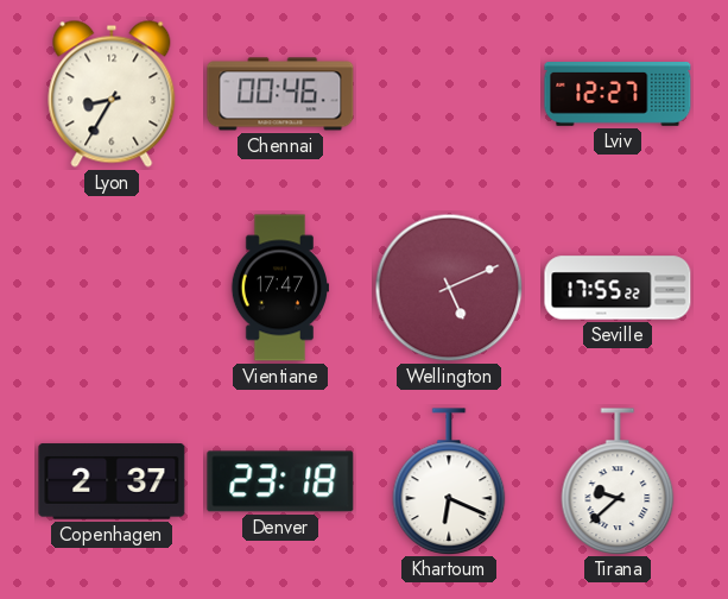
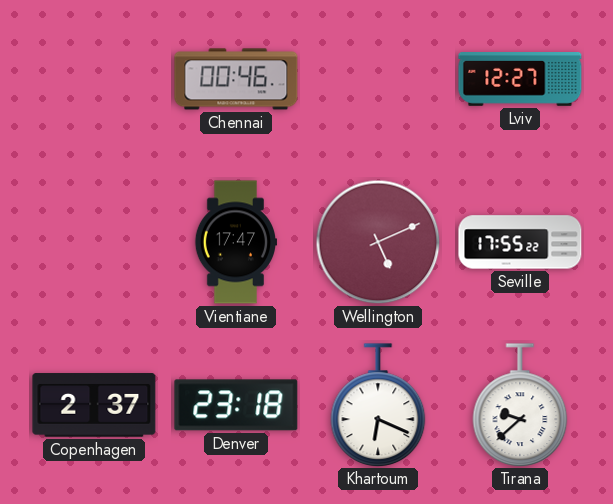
Lyon: 8:35 -> none
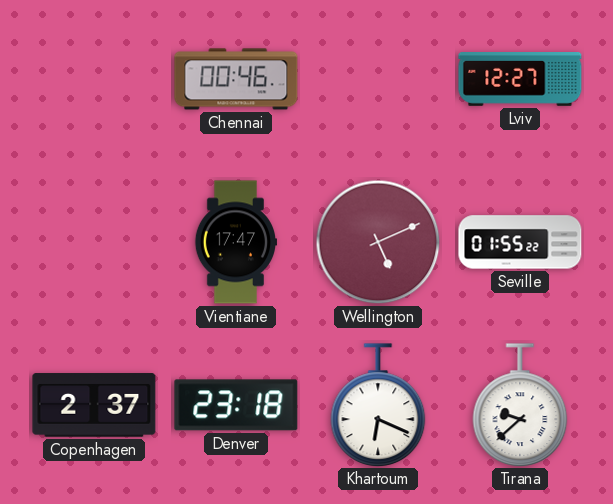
Seville: 17:55 -> 01:55
